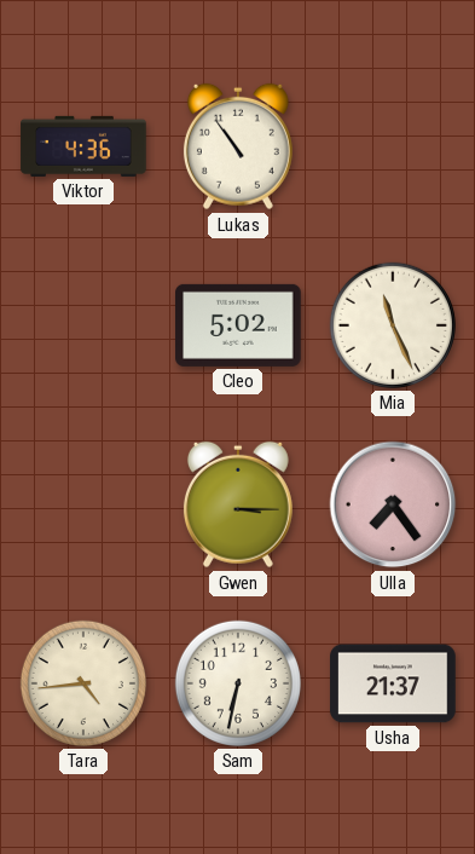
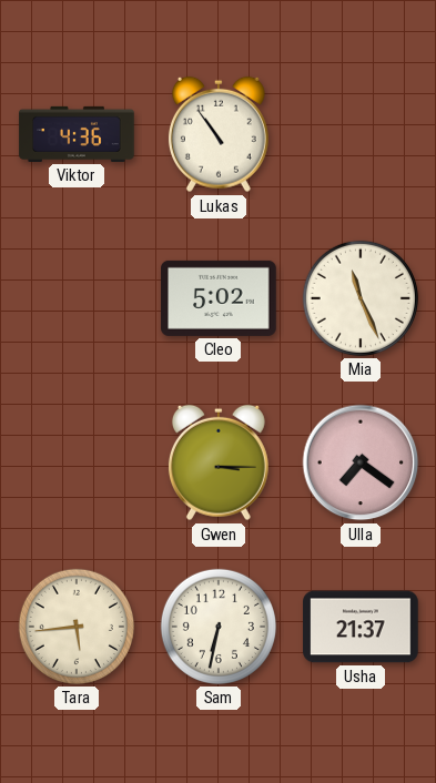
Ulla: 7:24 -> 7:21
Tara: 4:44 -> 5:44
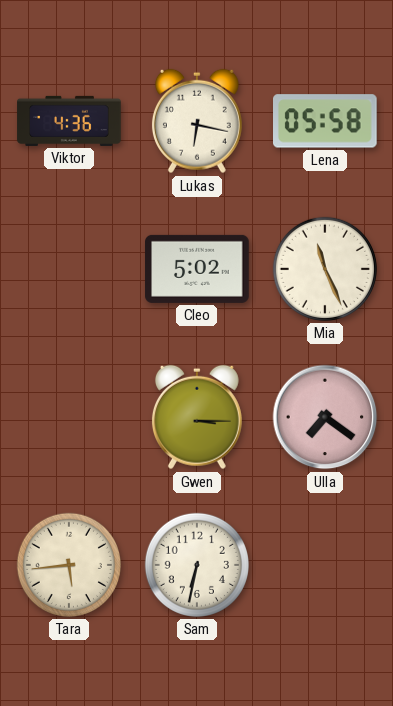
Lukas: 10:54 -> 6:17
Lena: none -> 05:58
Usha: 21:37 -> none
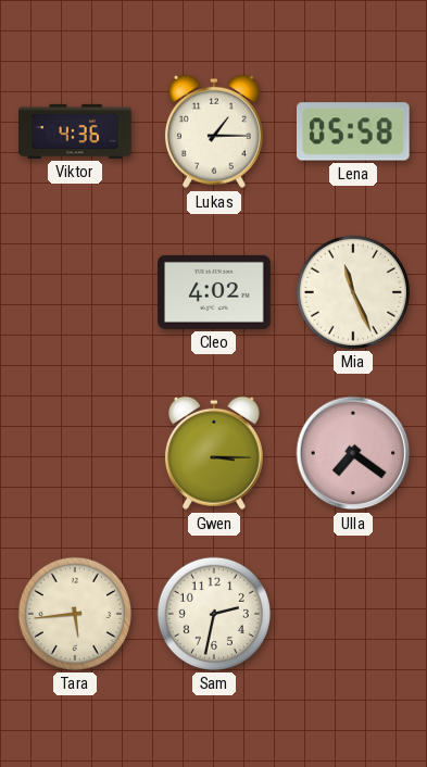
Lukas: 6:17 -> 1:15
Cleo: 5:02 -> 4:02
Sam: 6:32 -> 2:32
